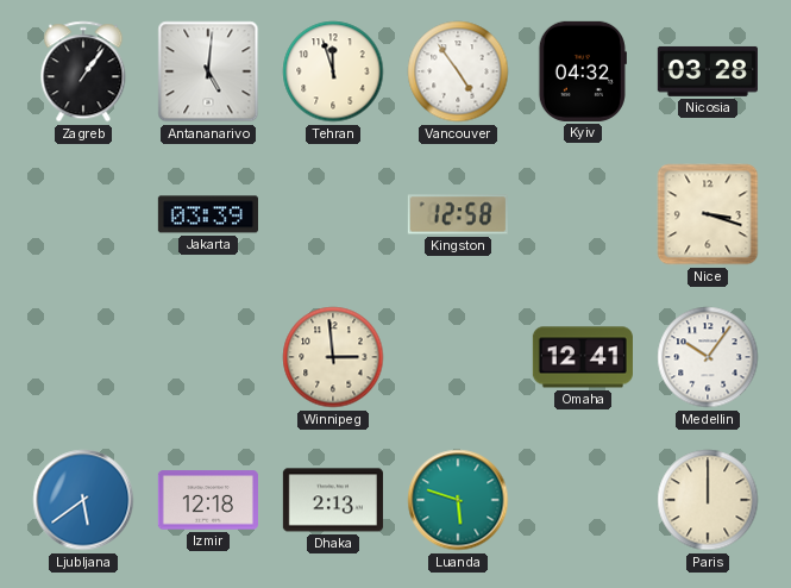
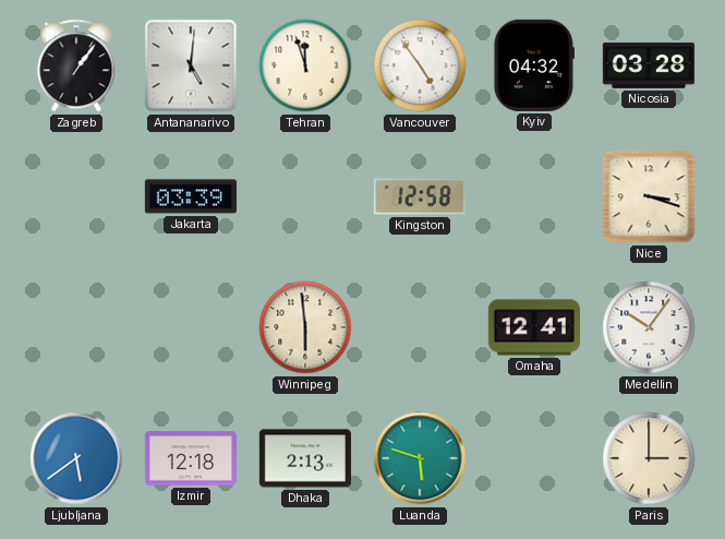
Winnipeg: 2:59 -> 5:59
Paris: 12:00 -> 3:00
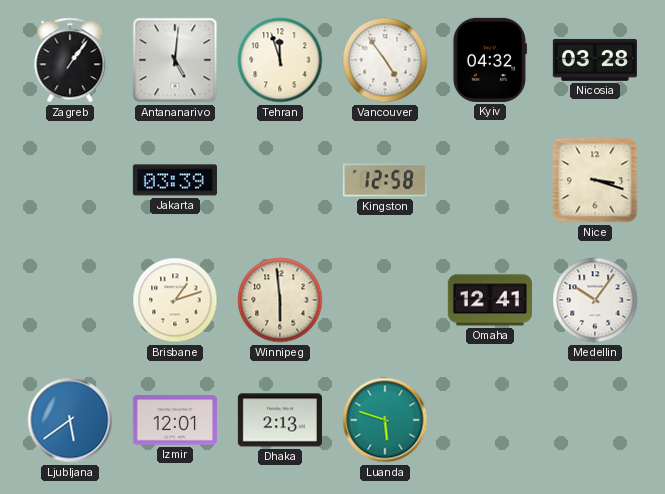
Brisbane: none -> 1:12
Izmir: 12:18 -> 12:01
Paris: 3:00 -> none
